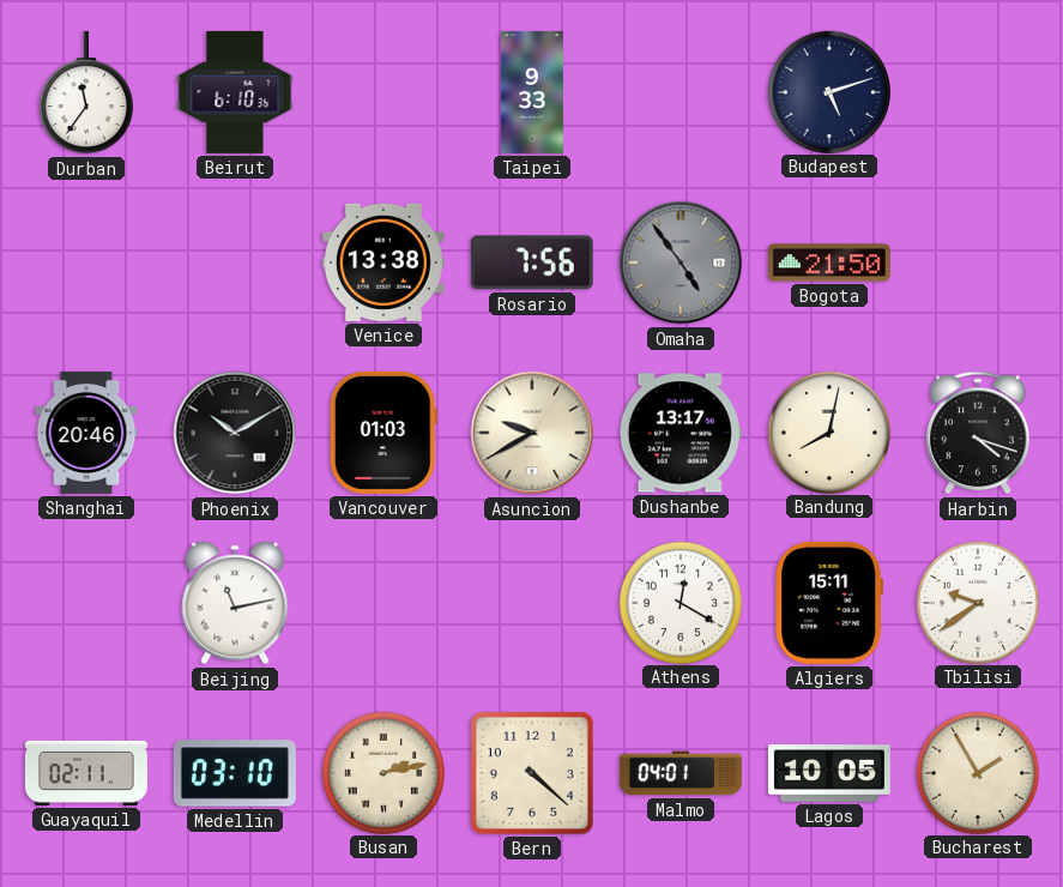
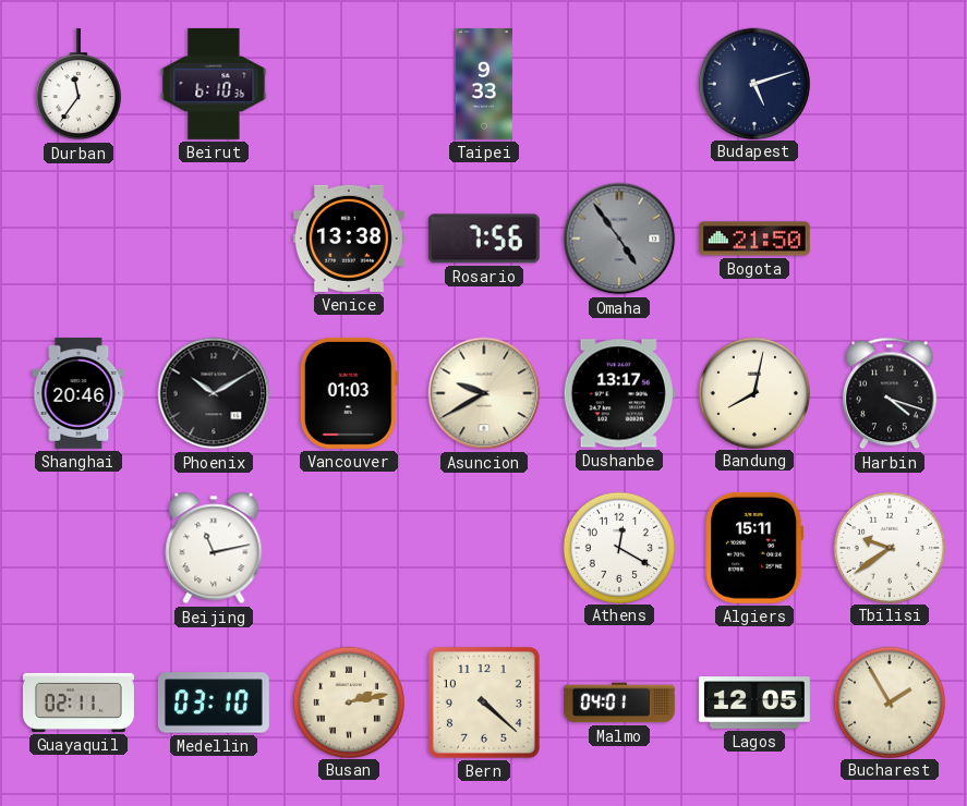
Lagos: 10:05 -> 12:05
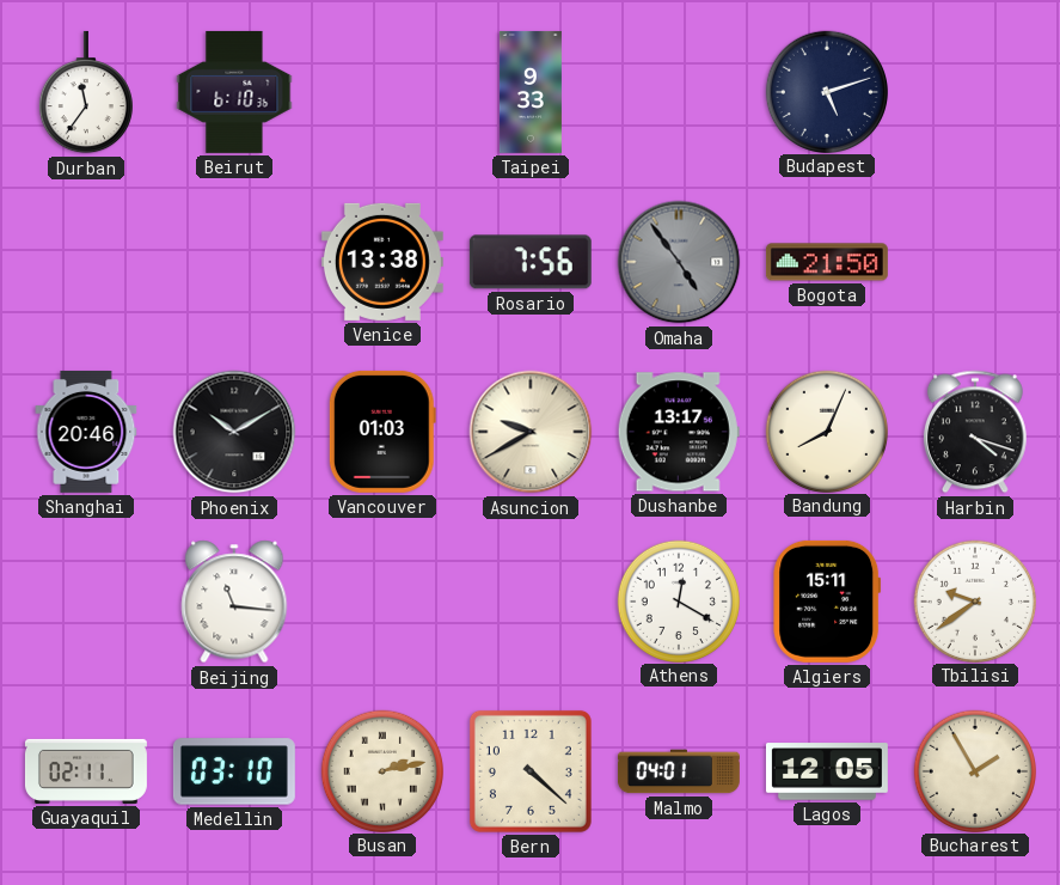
Bandung: 8:02 -> 8:04
Beijing: 11:13 -> 11:16
